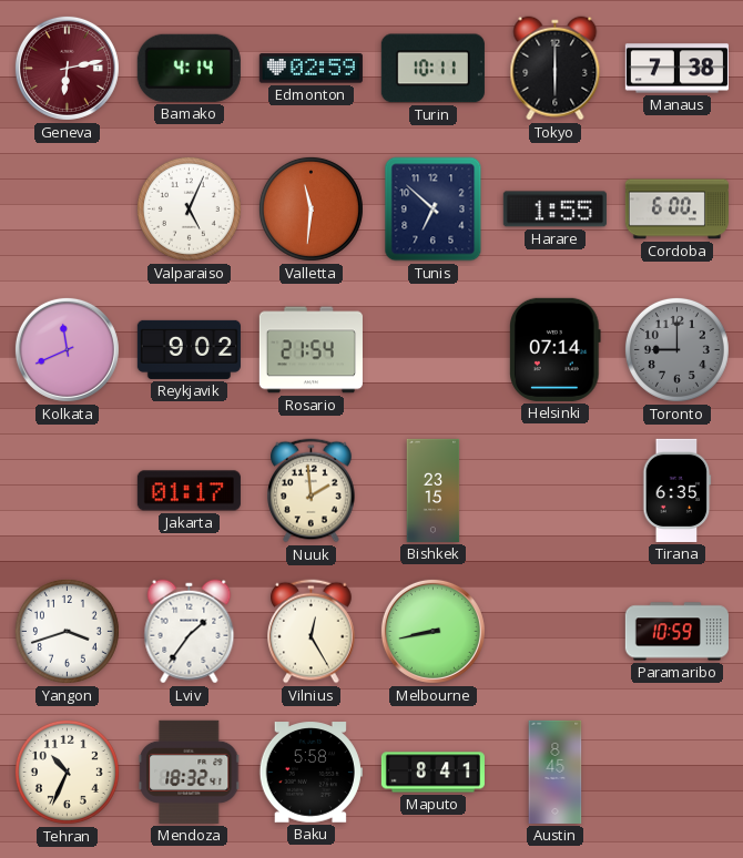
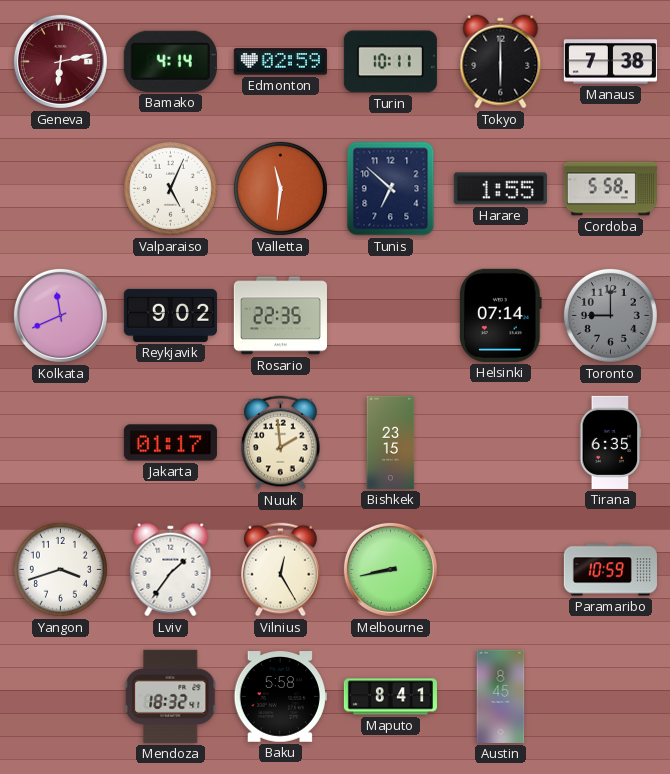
Cordoba: 6:00 -> 5:58
Rosario: 21:54 -> 22:35
Tehran: 10:34 -> none
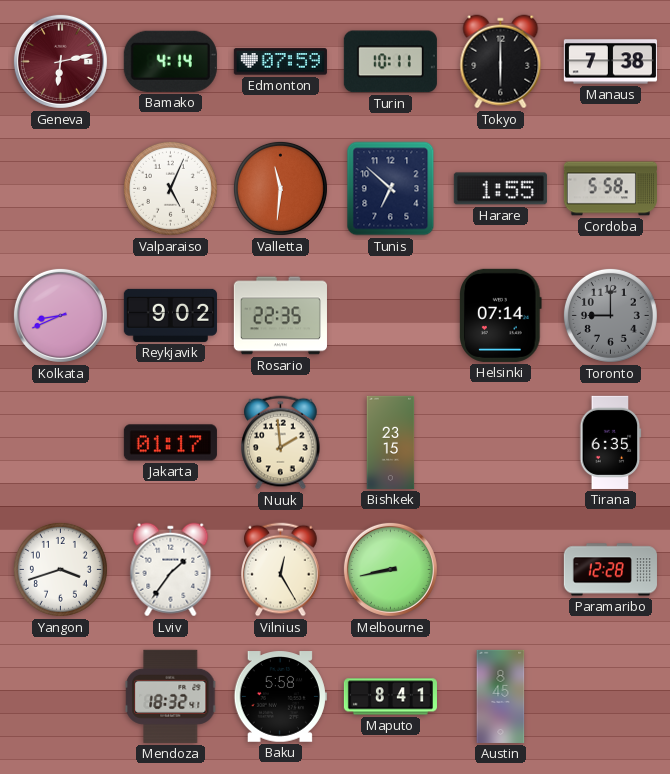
Edmonton: 02:59 -> 07:59
Kolkata: 11:41 -> 8:41
Paramaribo: 10:59 -> 12:28
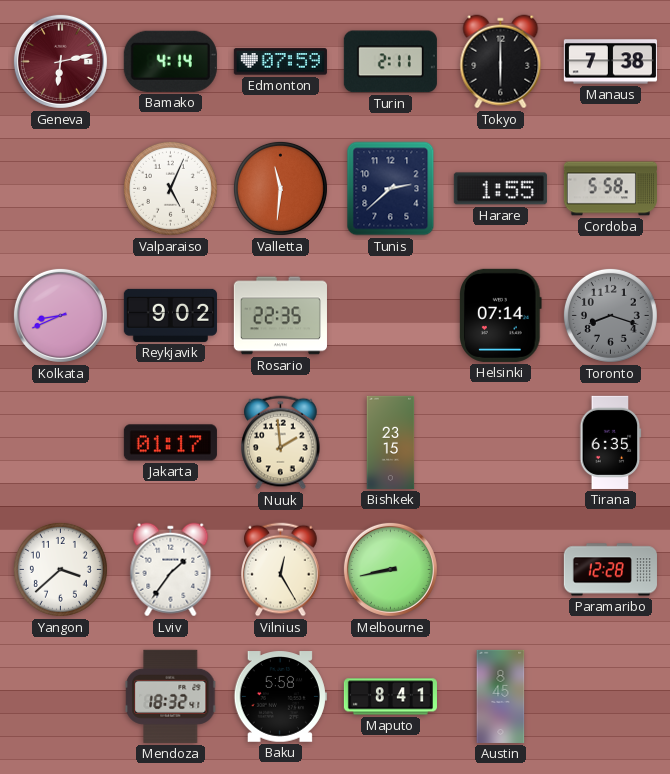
Turin: 10:11 -> 2:11
Tunis: 6:52 -> 2:38
Toronto: 9:00 -> 8:18
Yangon: 3:42 -> 3:38
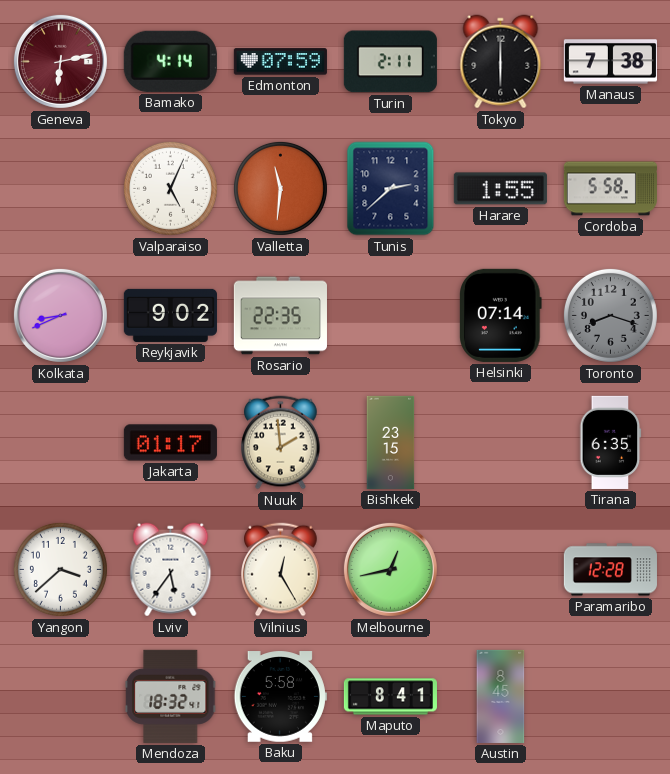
Lviv: 1:36 -> 5:36
Melbourne: 8:43 -> 12:43
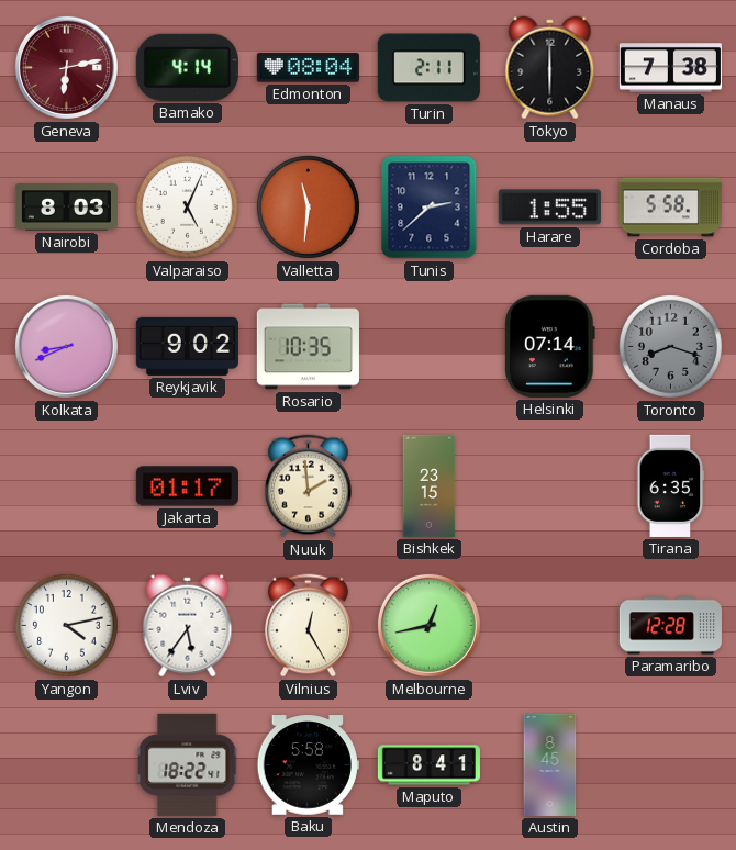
Edmonton: 07:59 -> 08:04
Nairobi: none -> 8:03
Rosario: 22:35 -> 10:35
Yangon: 3:38 -> 4:13
Mendoza: 18:32 -> 18:22
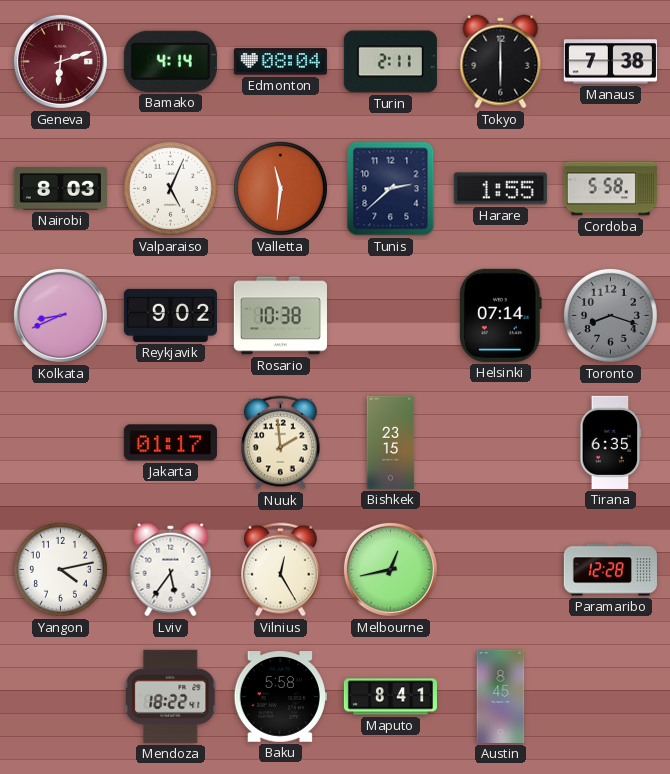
Geneva: 6:13 -> 6:12
Rosario: 10:35 -> 10:38
